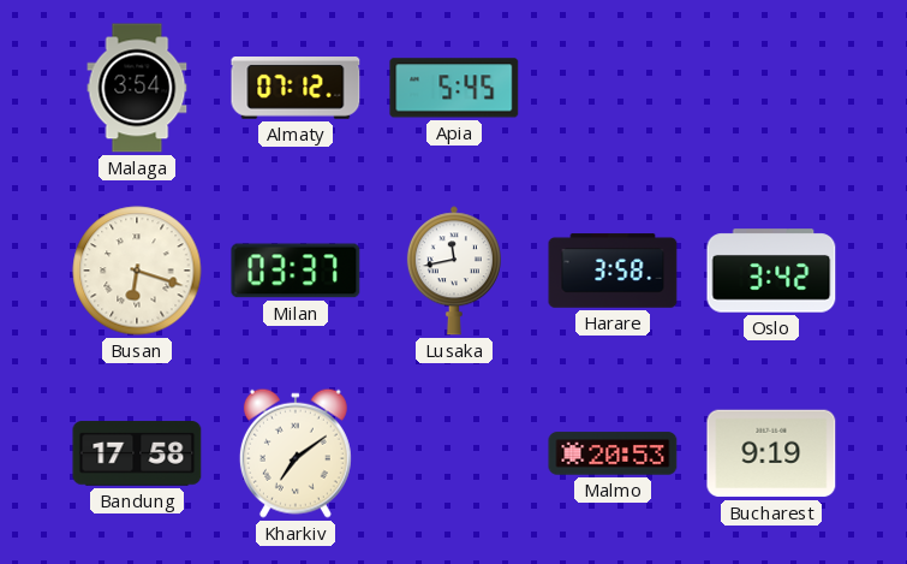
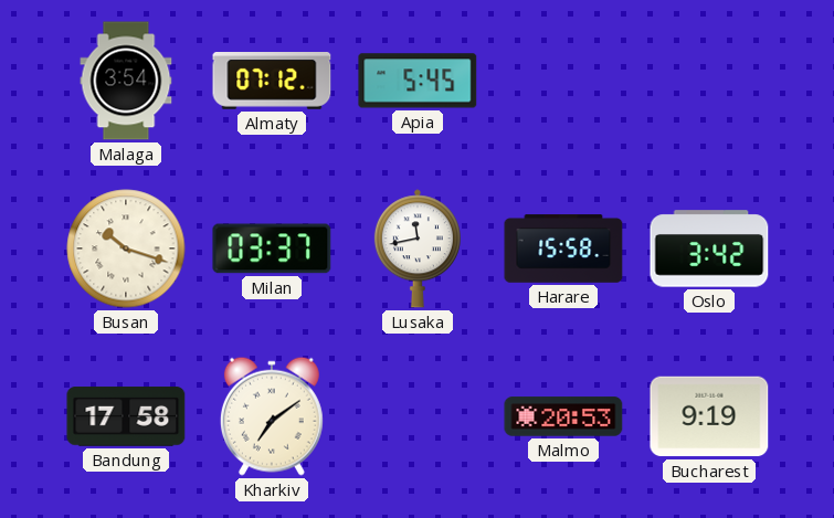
Busan: 6:18 -> 10:18
Harare: 3:58 -> 15:58
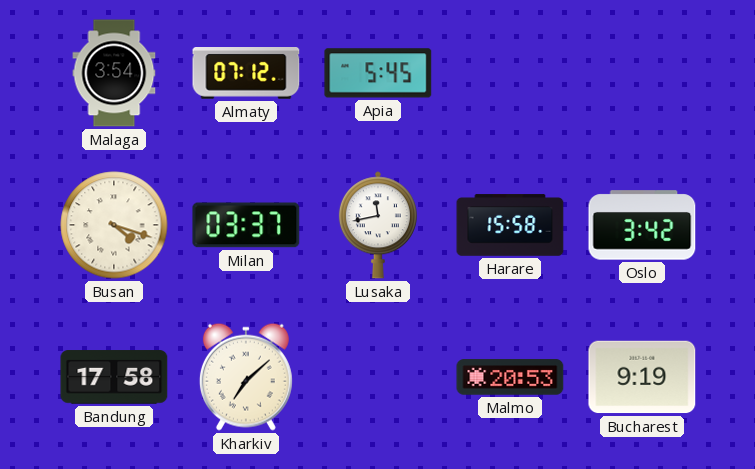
Busan: 10:18 -> 4:18
Kharkiv: 7:09 -> 7:08
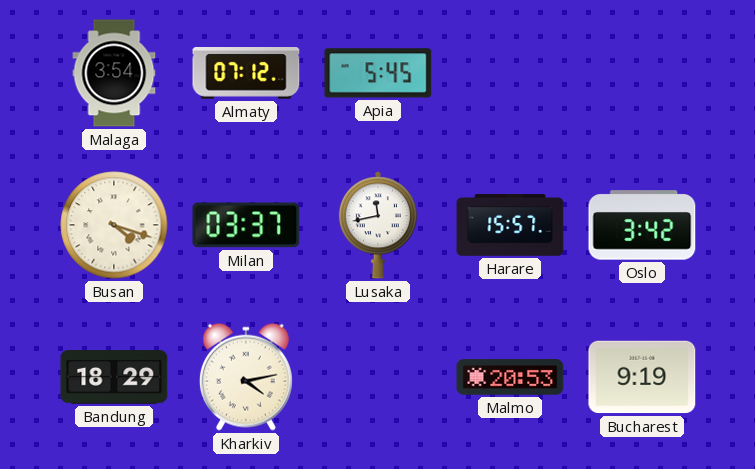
Harare: 15:58 -> 15:57
Bandung: 17:58 -> 18:29
Kharkiv: 7:08 -> 4:13
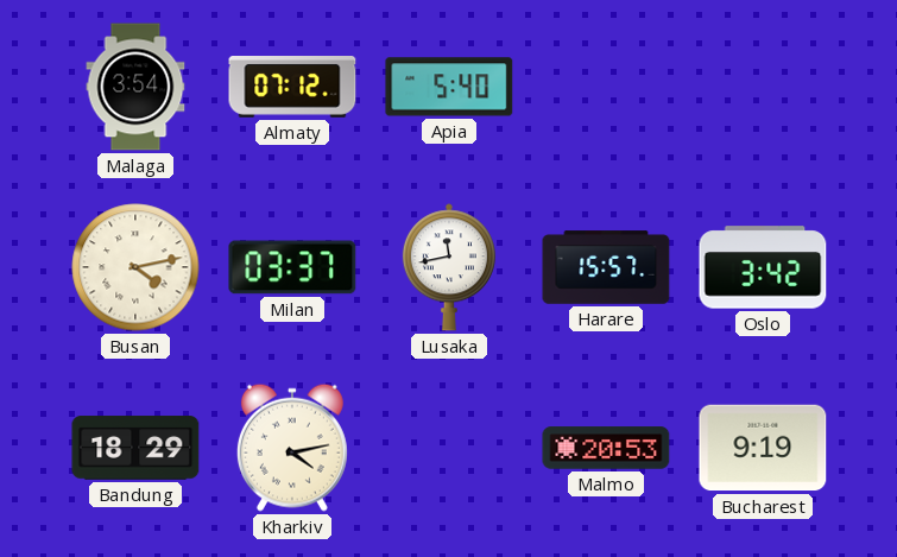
Apia: 5:45 -> 5:40
Busan: 4:18 -> 4:13
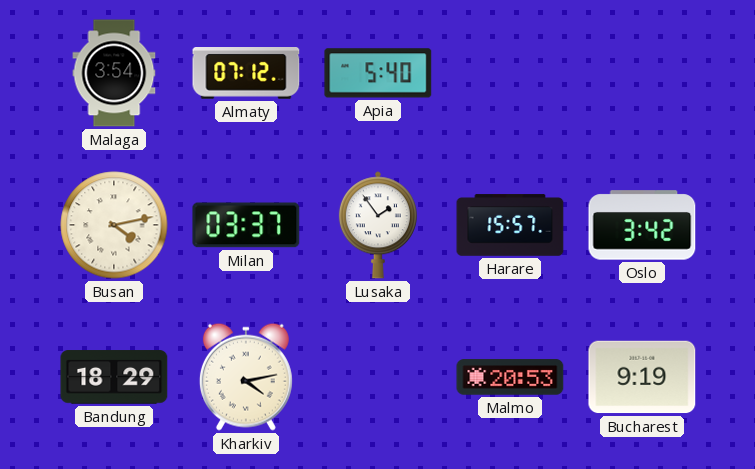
Lusaka: 11:43 -> 1:54
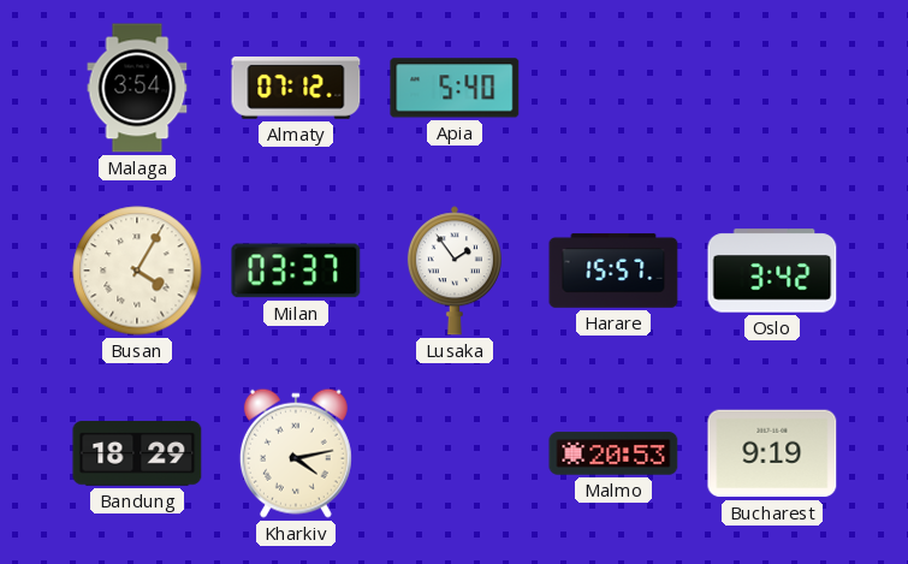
Busan: 4:13 -> 4:05
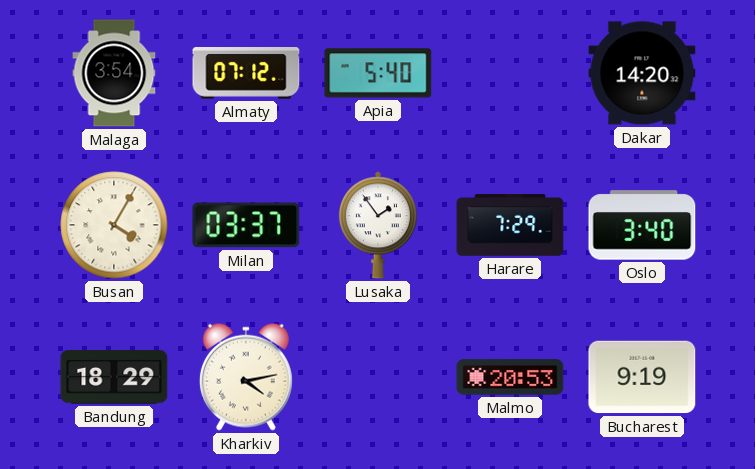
Dakar: none -> 14:20
Harare: 15:57 -> 7:29
Oslo: 3:42 -> 3:40
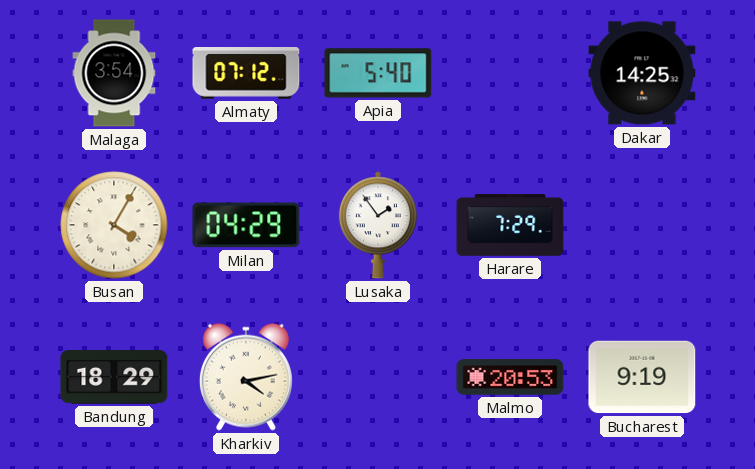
Dakar: 14:20 -> 14:25
Milan: 03:37 -> 04:29
Oslo: 3:40 -> none
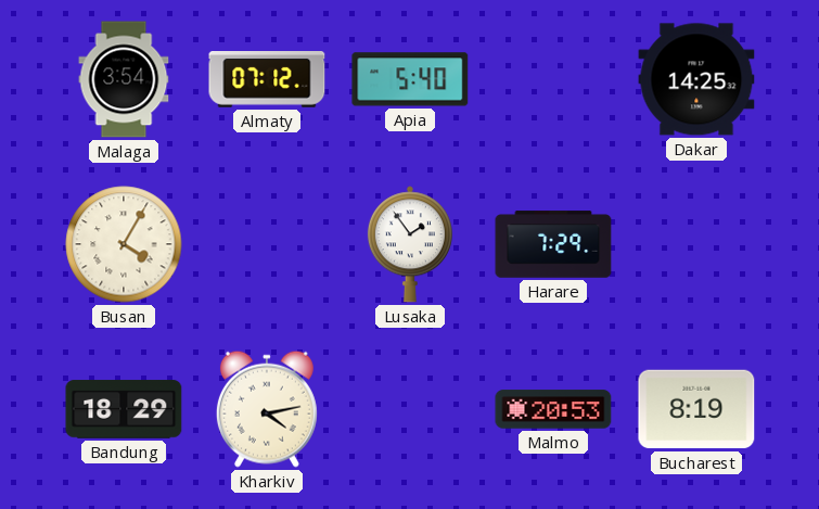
Milan: 04:29 -> none
Bucharest: 9:19 -> 8:19
